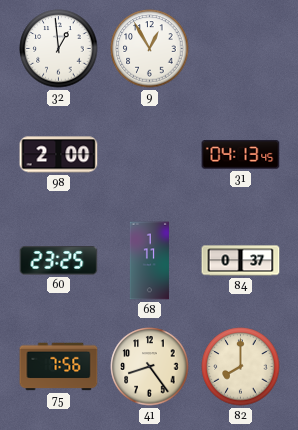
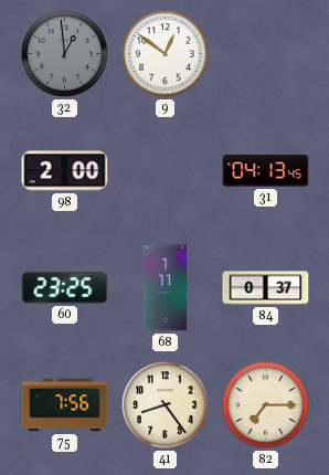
32 dial: white -> grey
9: 12:55 -> 12:51
82: 8:00 -> 7:15
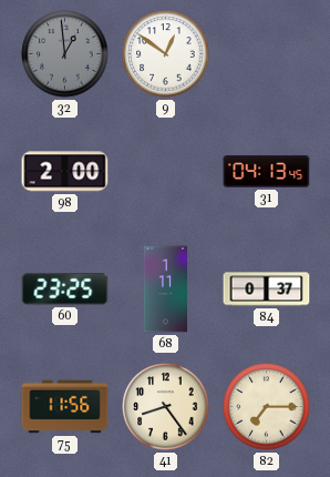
75: 7:56 -> 11:56
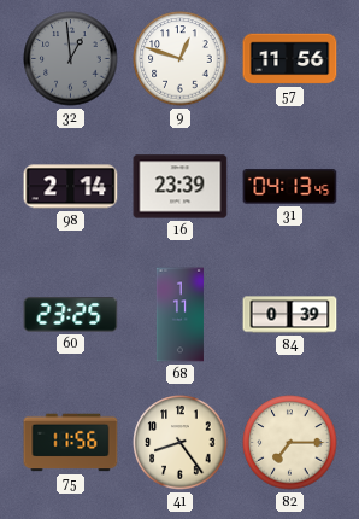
9: 12:51 -> 12:48
57: none -> 11:56
98: 2:00 -> 2:14
16: none -> 23:39
84: 0:37 -> 0:39
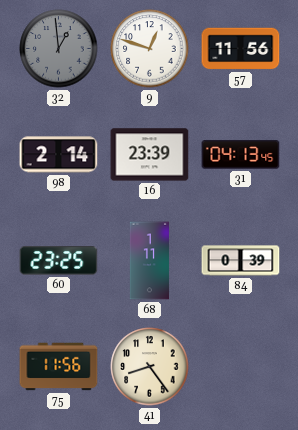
82: 7:15 -> none
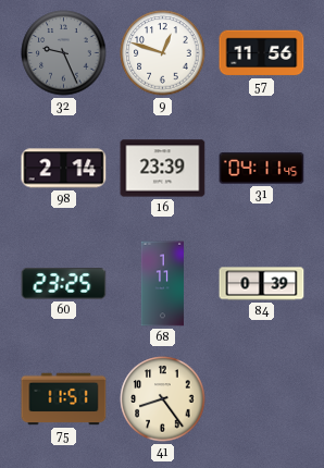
32: 12:59 -> 9:26
31: 04:13 -> 04:11
75: 11:56 -> 11:51
